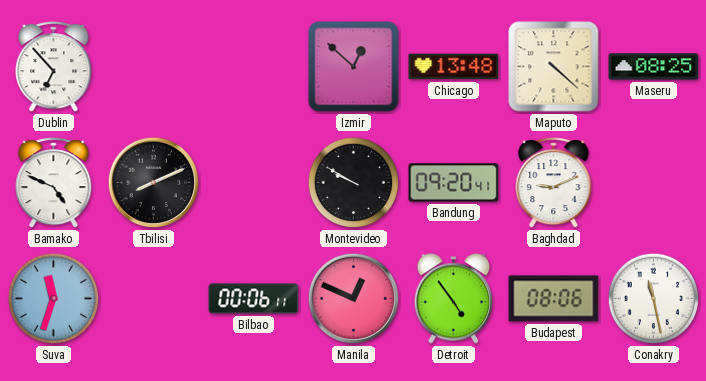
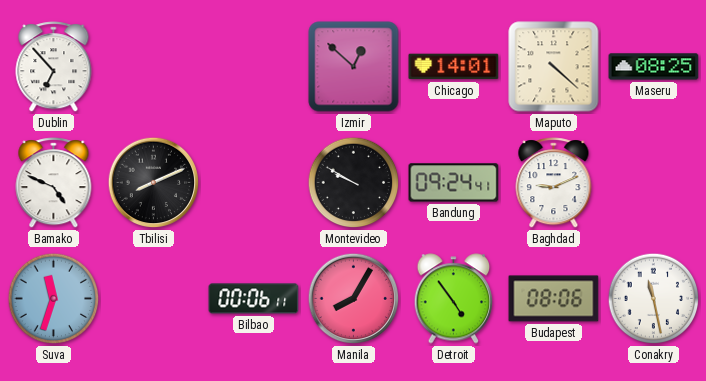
Chicago: 13:48 -> 14:01
Bandung: 09:20 -> 09:24
Manila: 12:49 -> 8:05
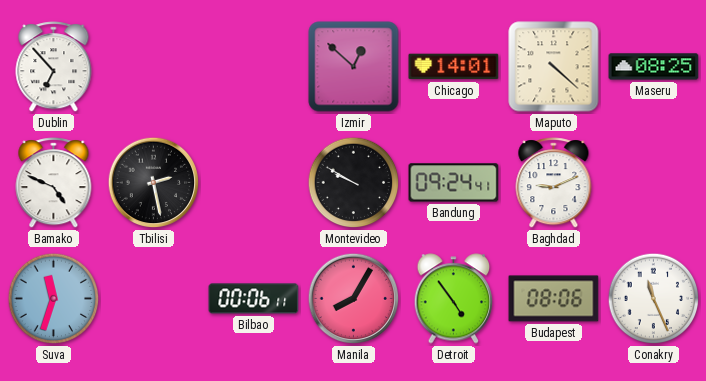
Tbilisi: 8:11 -> 2:28
Conakry: 11:28 -> 11:26
